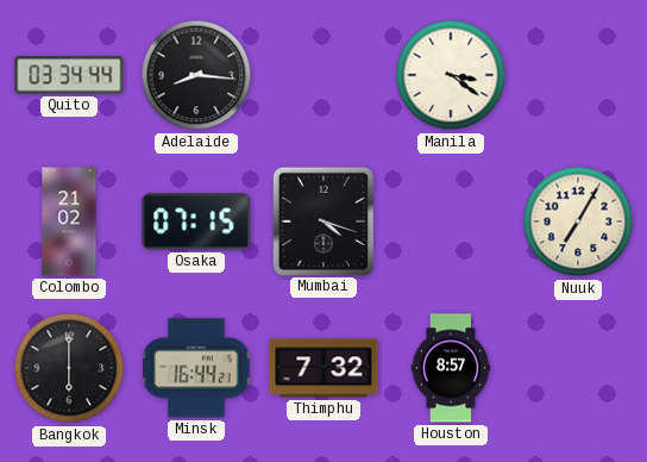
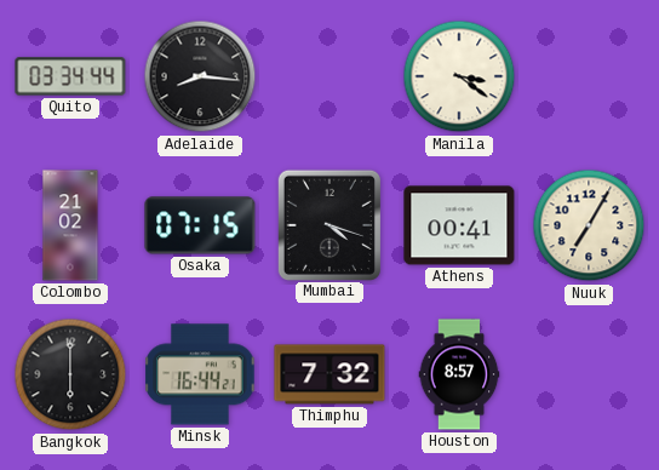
Athens: none -> 00:41
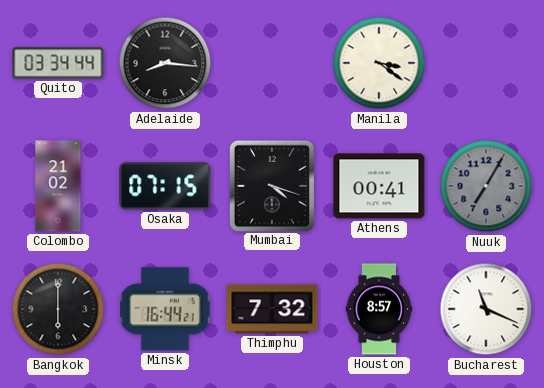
Nuuk dial: cream -> grey
Bucharest: none -> 11:19
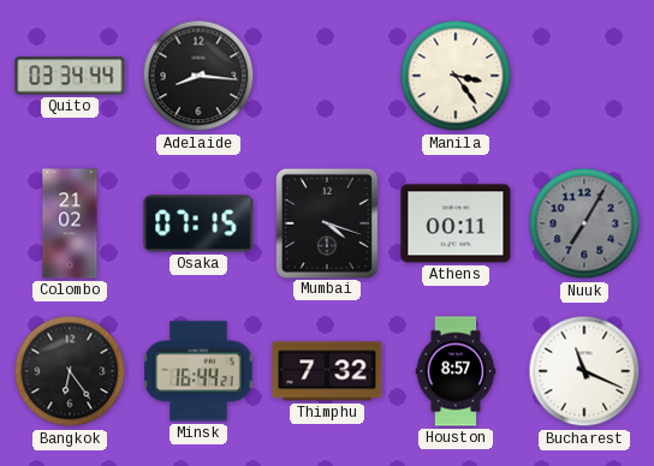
Manila: 3:21 -> 3:24
Athens: 00:41 -> 00:11
Bangkok: 6:00 -> 6:24
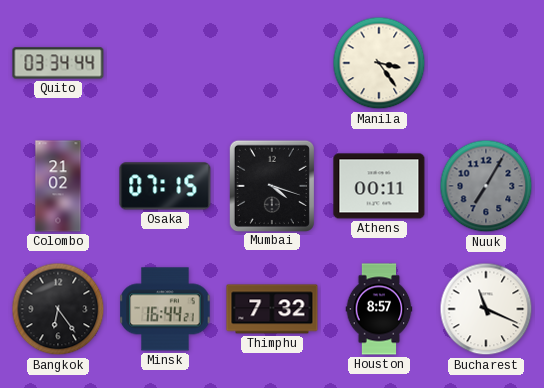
Adelaide: 8:16 -> none
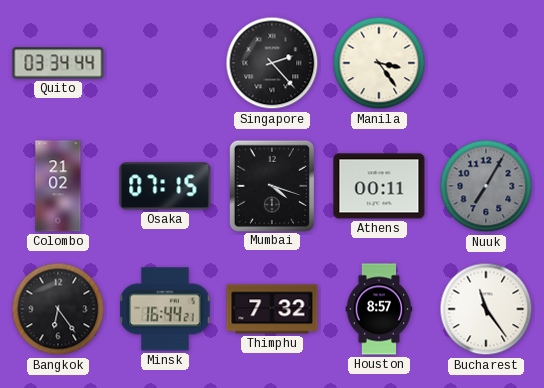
Singapore: none -> 2:23
Bucharest: 11:19 -> 11:24
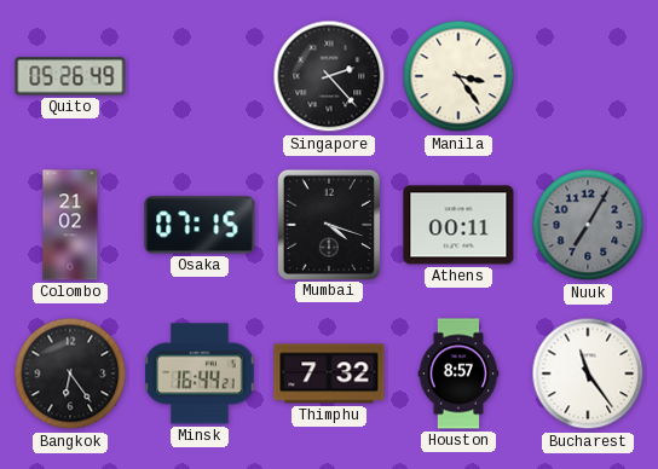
Quito: 03:34 -> 05:26
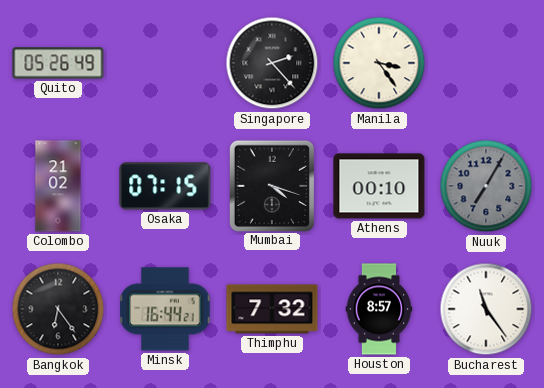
Athens: 00:11 -> 00:10
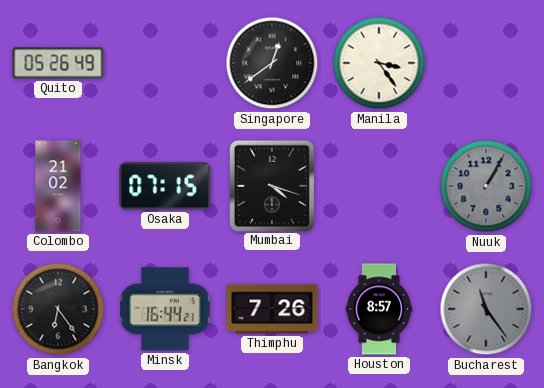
Singapore: 2:23 -> 12:39
Athens: 00:10 -> none
Nuuk: 7:05 -> 1:05
Thimphu: 7:32 -> 7:26
Bucharest dial: white -> grey
